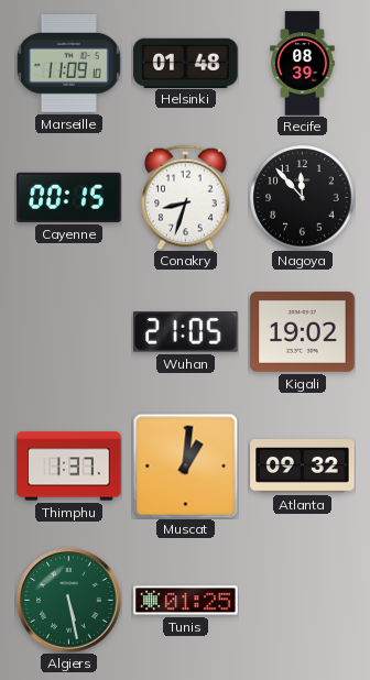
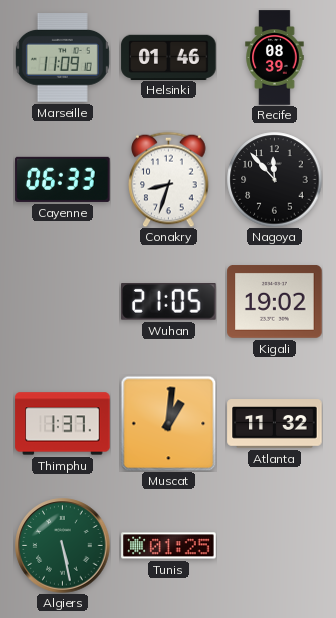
Helsinki: 01:48 -> 01:46
Cayenne: 00:15 -> 06:33
Atlanta: 09:32 -> 11:32
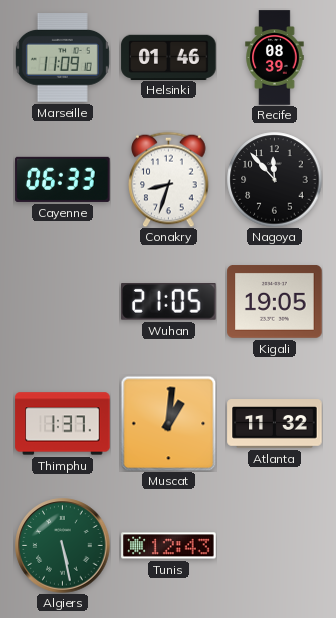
Kigali: 19:02 -> 19:05
Tunis: 01:25 -> 12:43
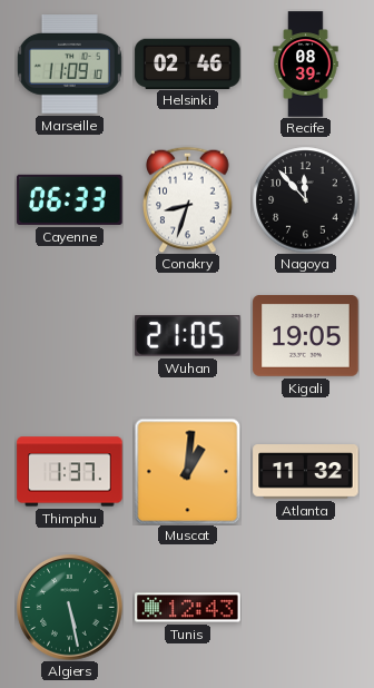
Helsinki: 01:46 -> 02:46
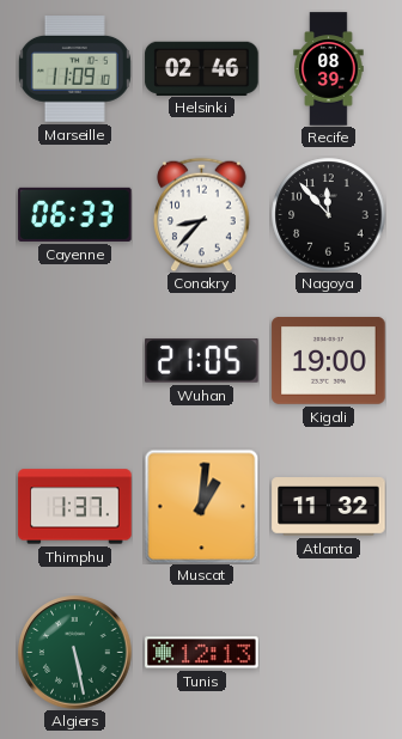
Conakry: 8:33 -> 8:37
Kigali: 19:05 -> 19:00
Tunis: 12:43 -> 12:13
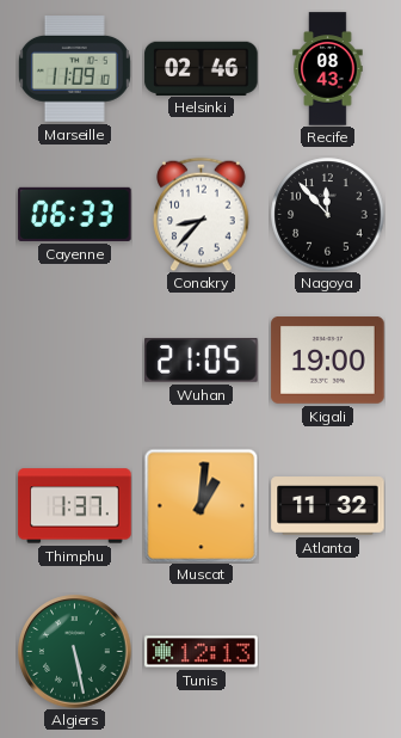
Recife: 08:39 -> 08:43
